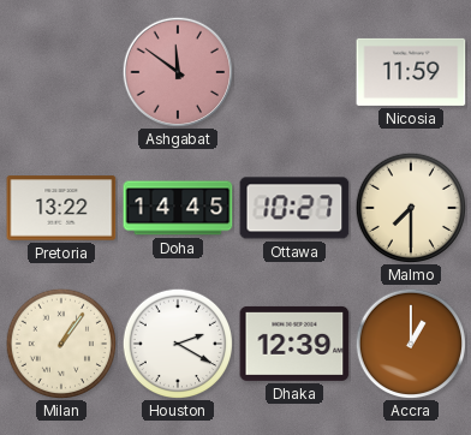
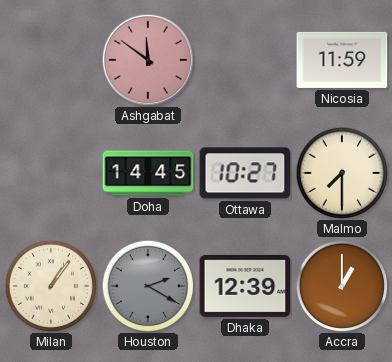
Pretoria: 13:22 -> none
Houston dial: white -> grey
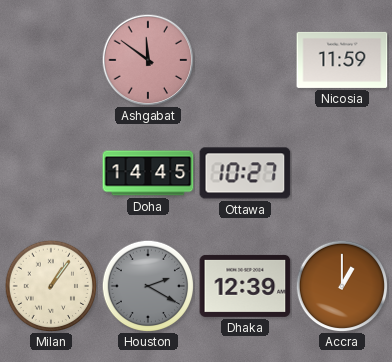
Malmo: 7:30 -> none
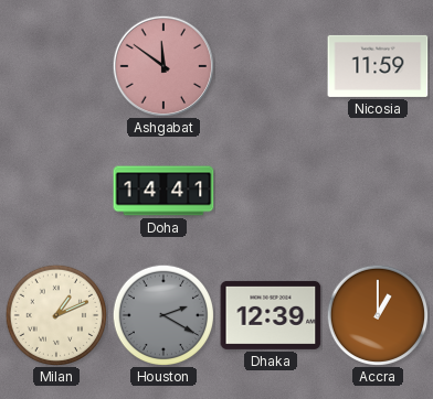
Doha: 14:45 -> 14:41
Ottawa: 10:27 -> none
Milan: 1:06 -> 1:11
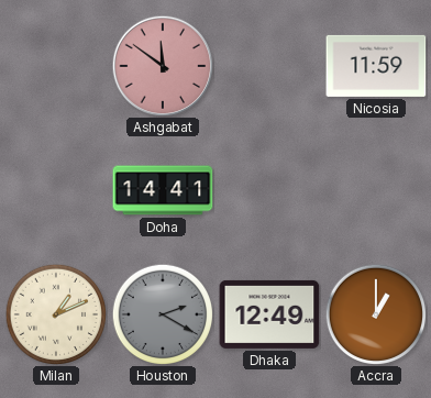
Dhaka: 12:39 -> 12:49
